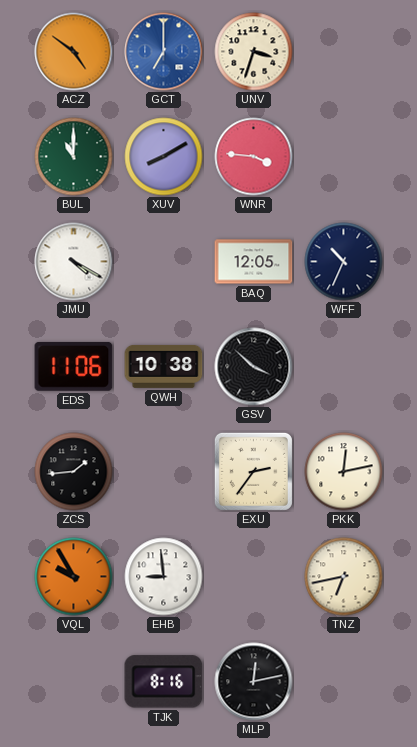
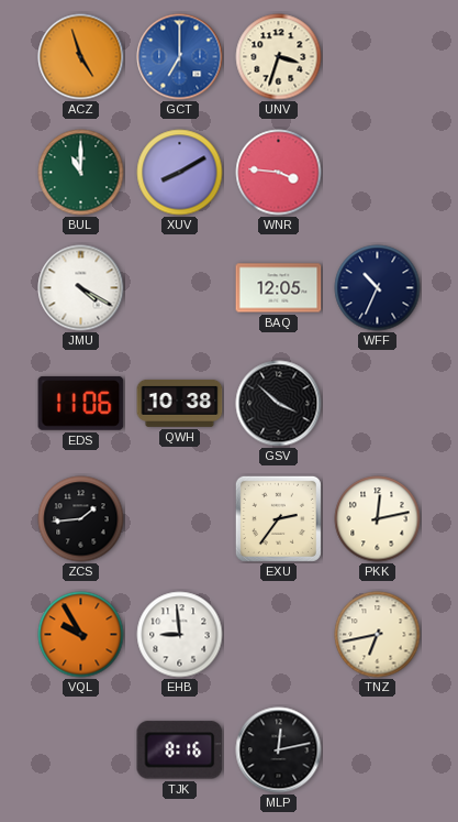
ACZ: 4:51 -> 4:57
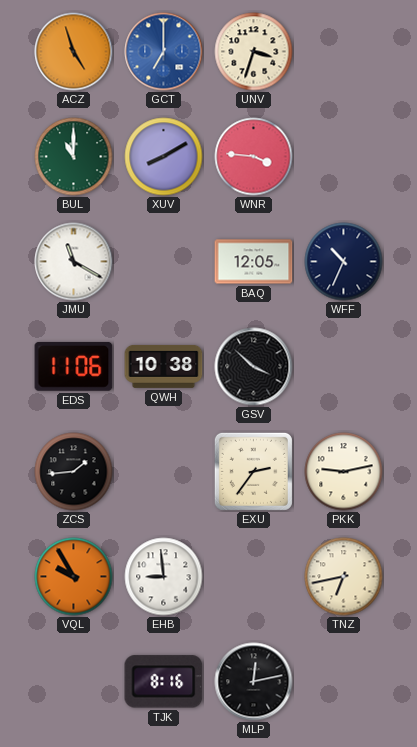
JMU: 4:20 -> 11:20
PKK: 12:13 -> 9:13
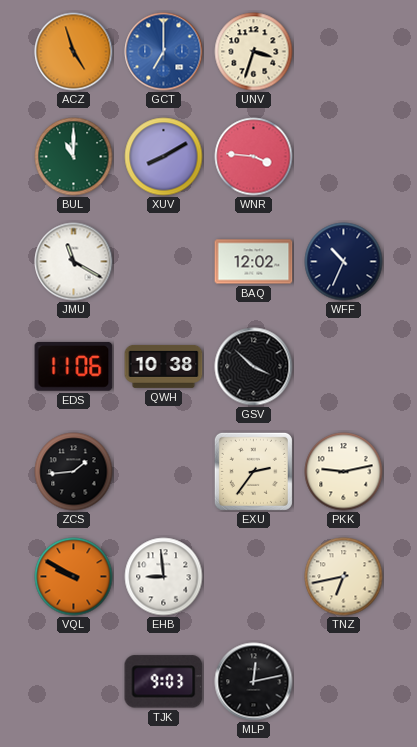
BAQ: 12:05 -> 12:02
VQL: 9:55 -> 9:50
TJK: 8:16 -> 9:03
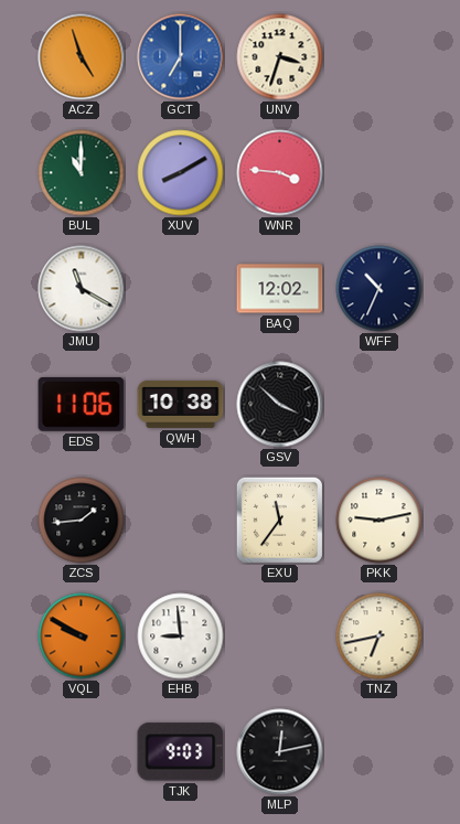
EXU: 2:36 -> 11:36
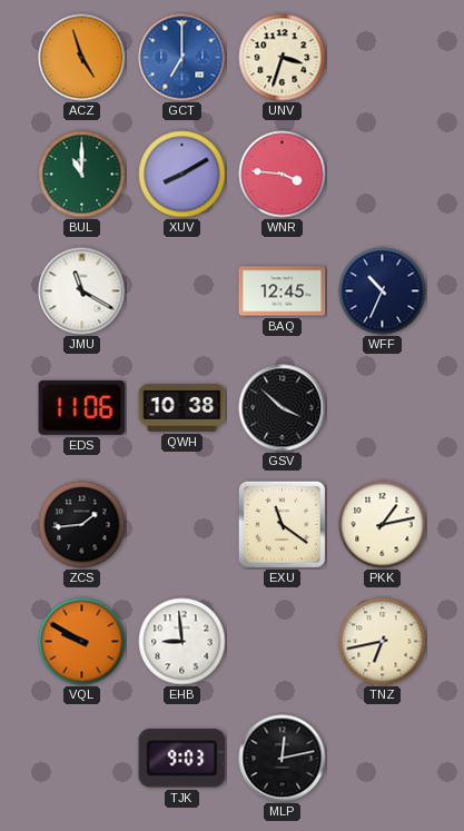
BAQ: 12:02 -> 12:45
EXU: 11:36 -> 11:21
PKK: 9:13 -> 1:13
